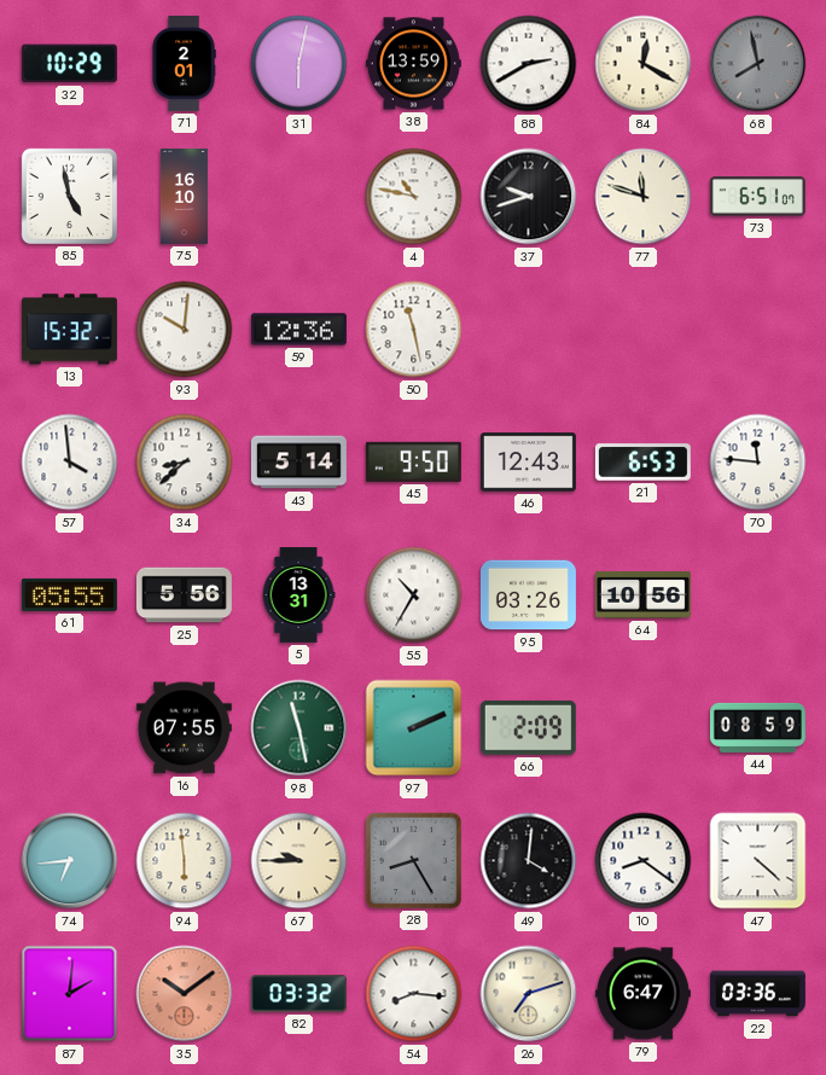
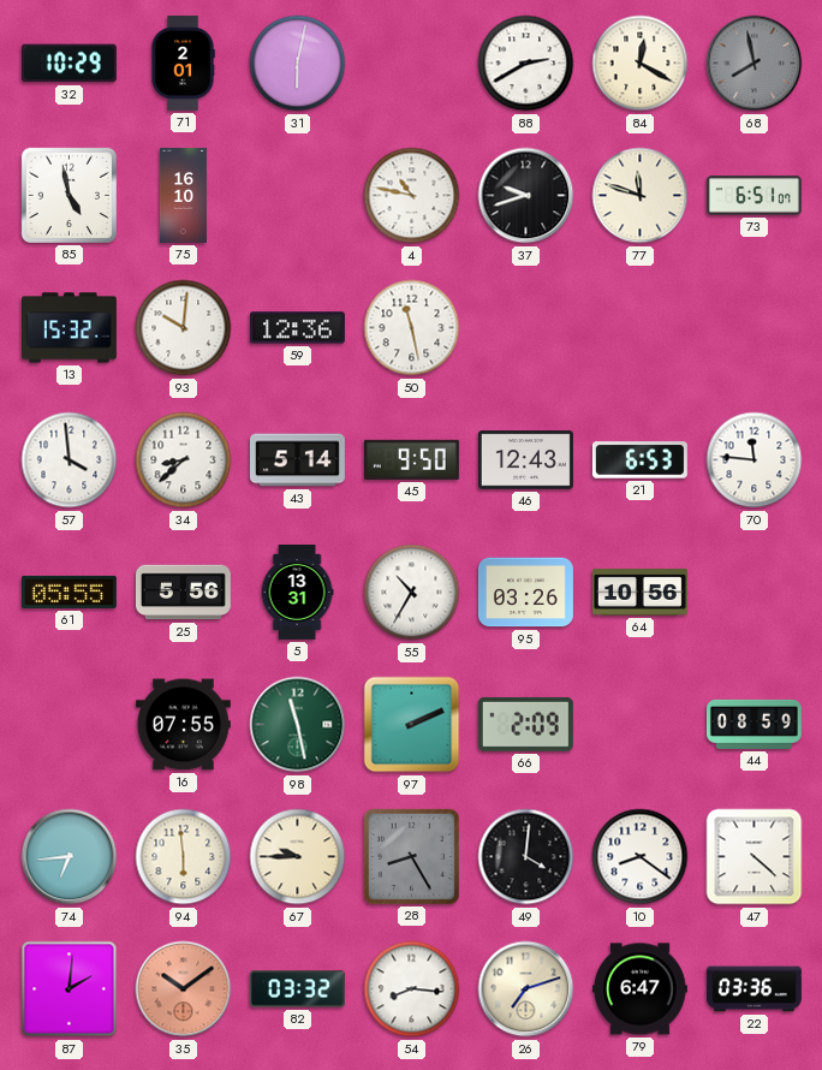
38: 13:59 -> none
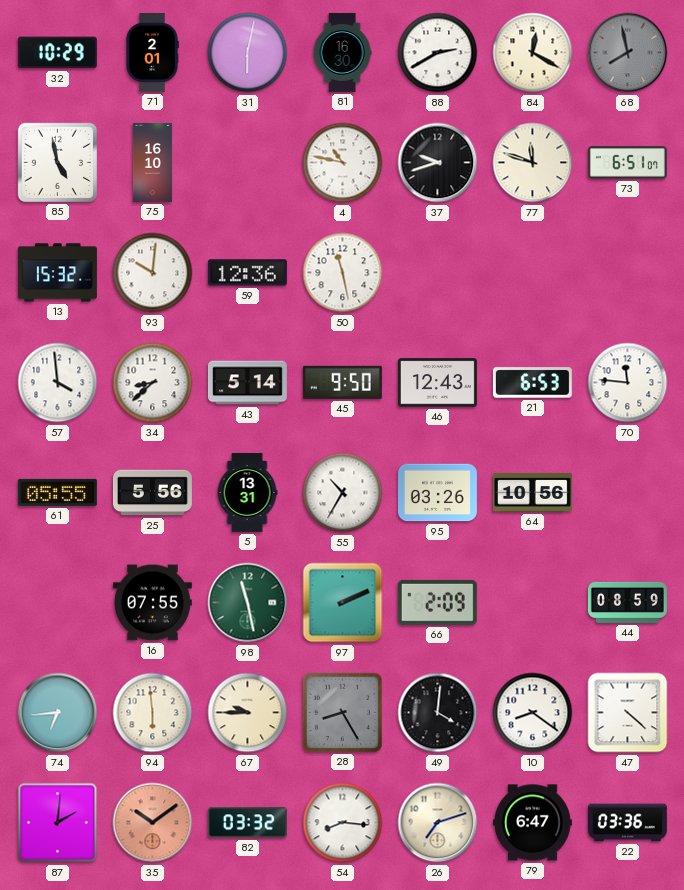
81: none -> 16:30
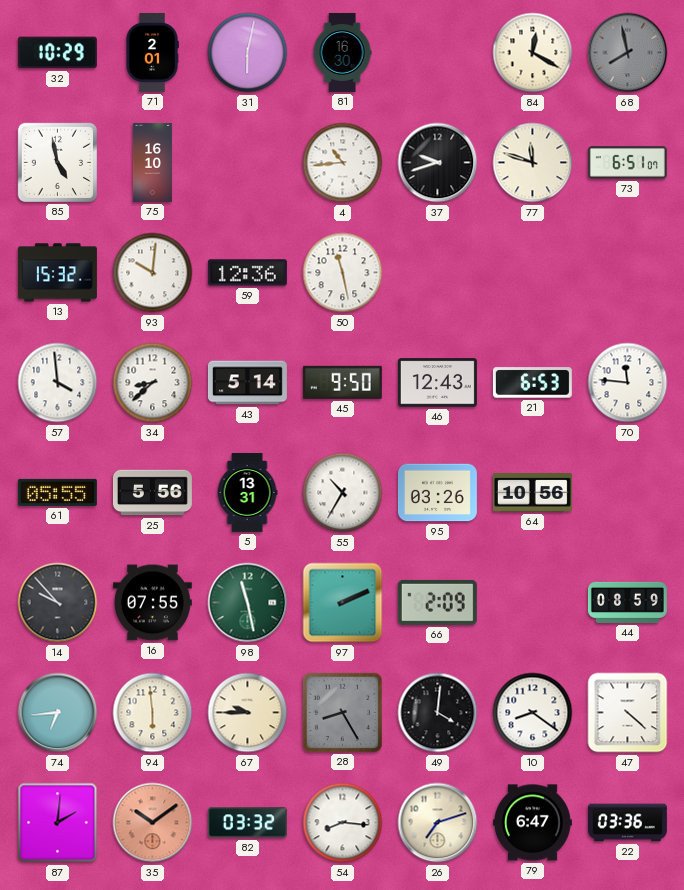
88: 2:40 -> none
4: 10:47 -> 10:44
14: none -> 9:53
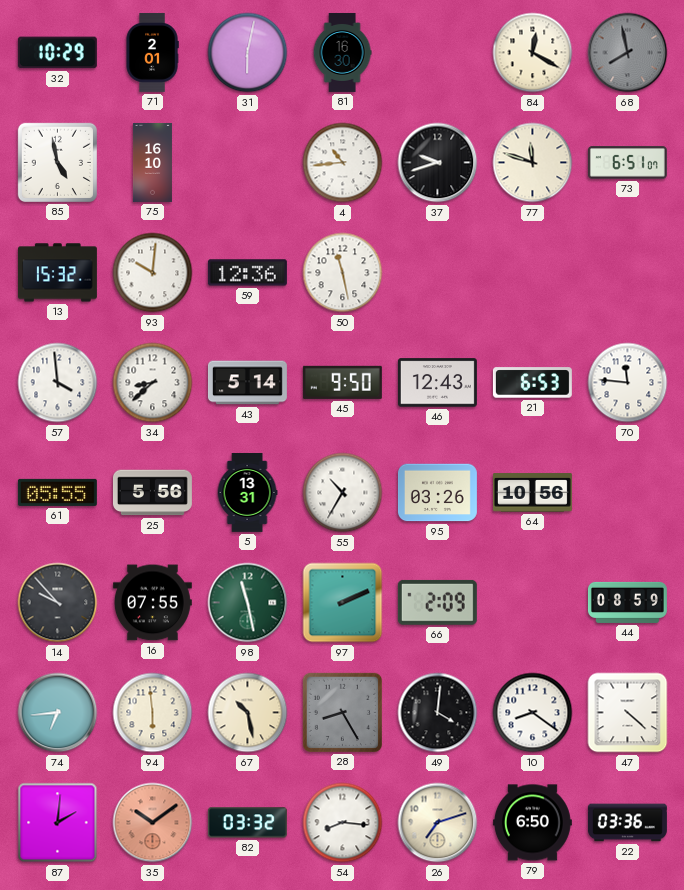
67: 9:45 -> 10:28
79: 6:47 -> 6:50
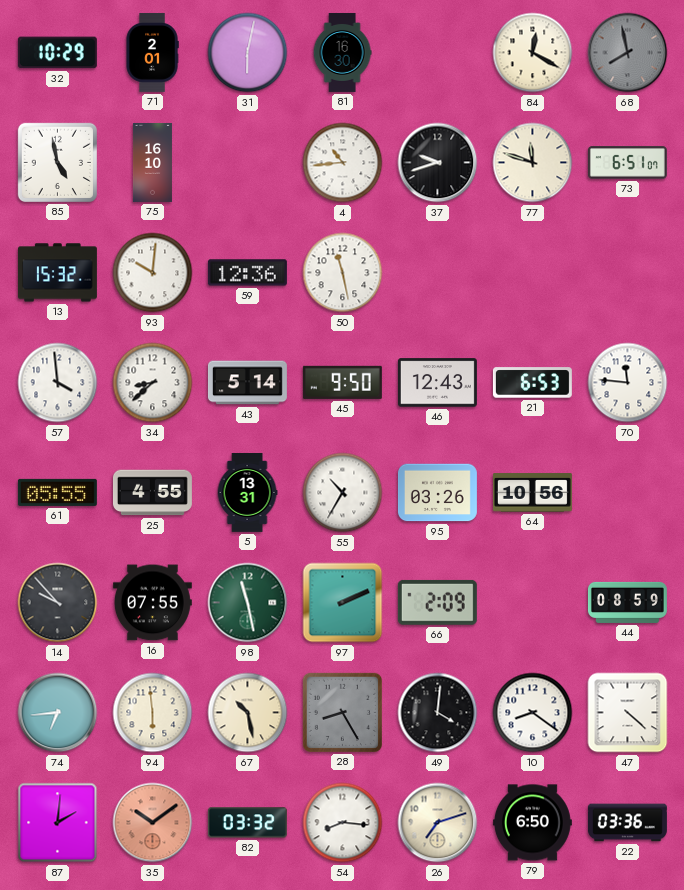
25: 5:56 -> 4:55
